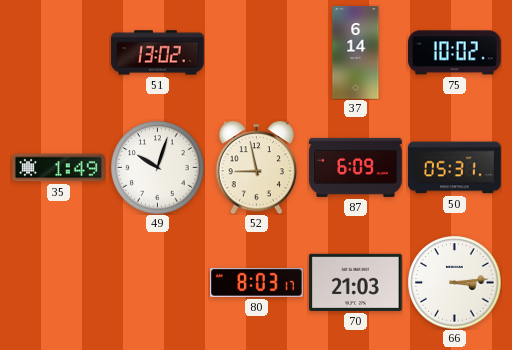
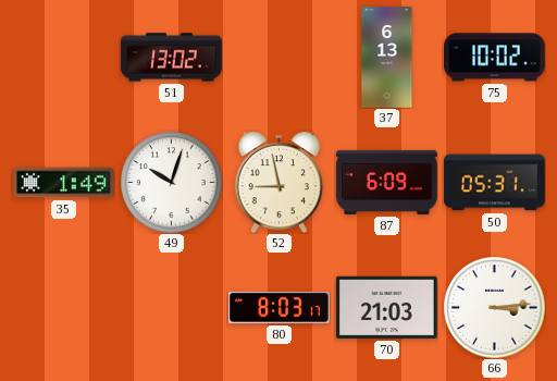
37: 6:14 -> 6:13
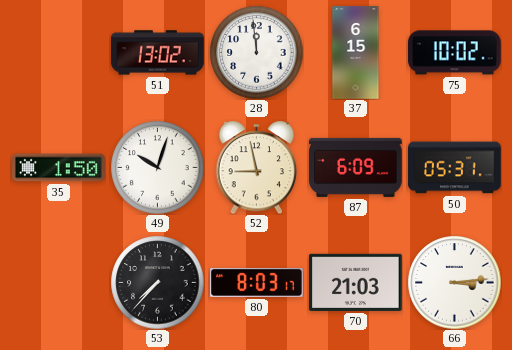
28: none -> 11:59
37: 6:13 -> 6:15
35: 1:49 -> 1:50
53: none -> 7:37
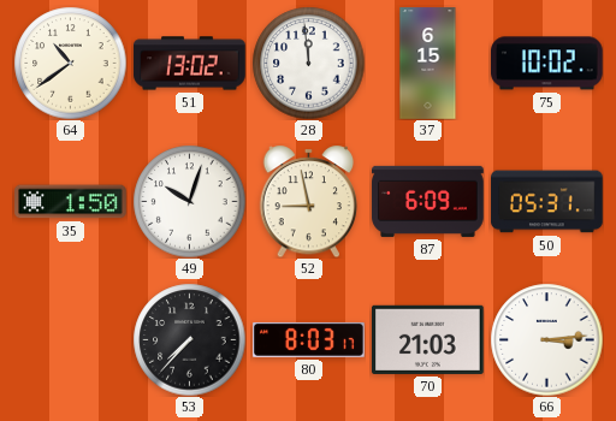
64: none -> 10:39
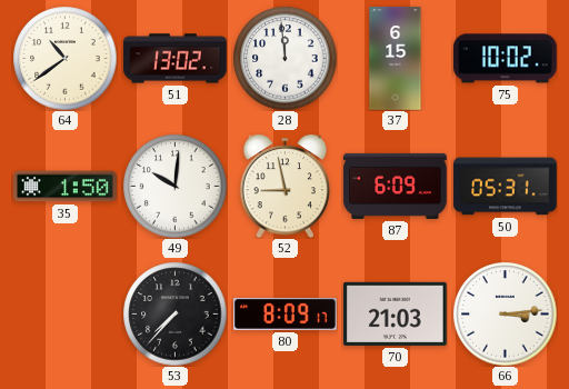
49: 10:03 -> 10:01
80: 8:03 -> 8:09
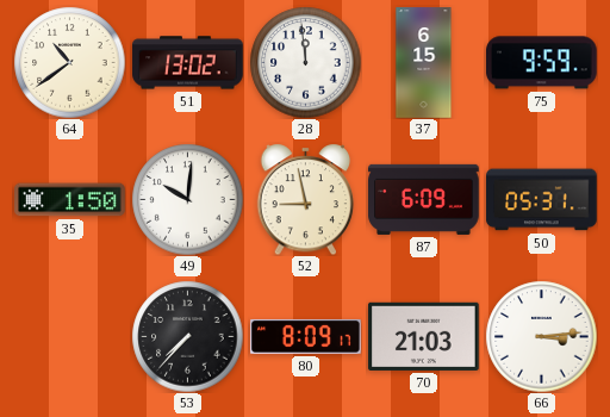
75: 10:02 -> 9:59
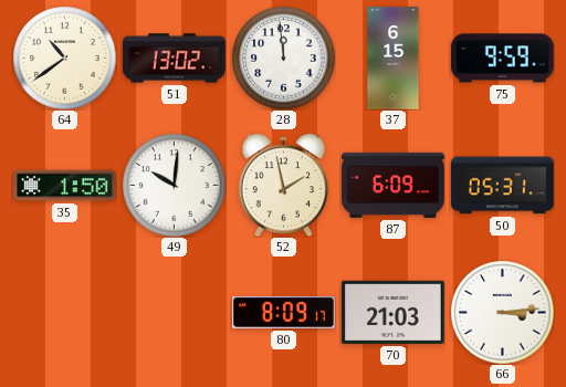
52: 8:58 -> 1:58
53: 7:37 -> none
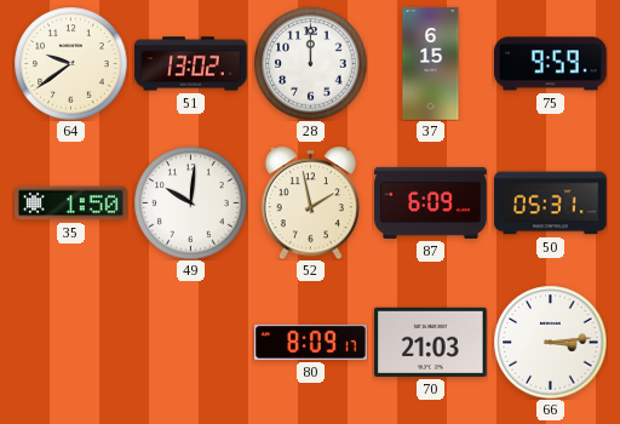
64: 10:39 -> 9:39
28: 11:59 -> 12:00
